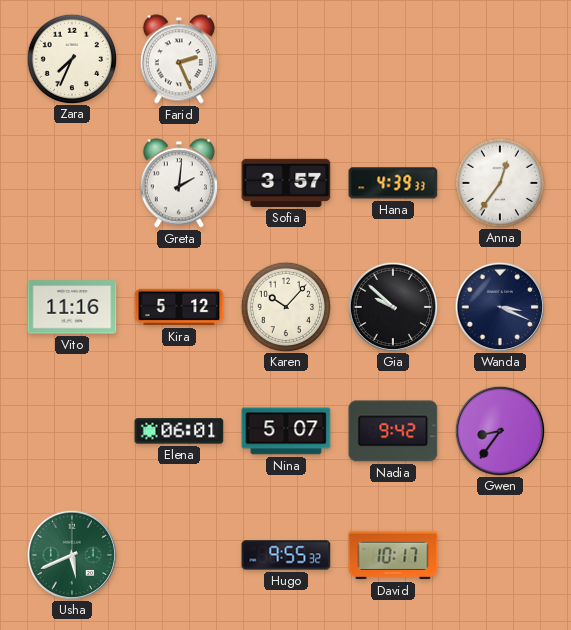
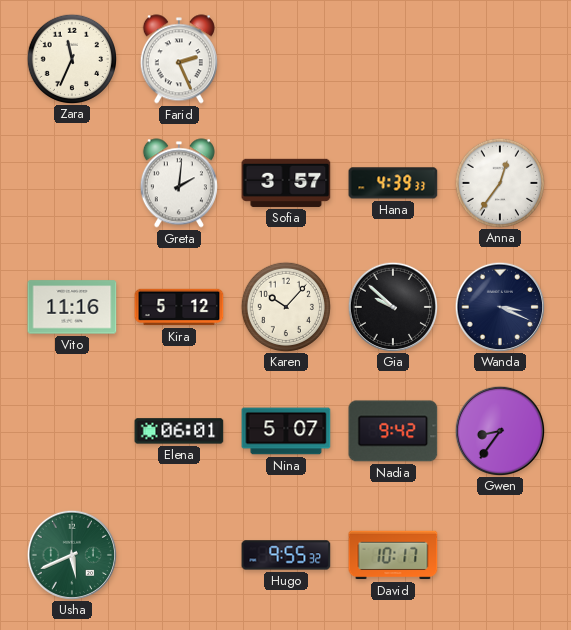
Zara: 7:34 -> 11:34
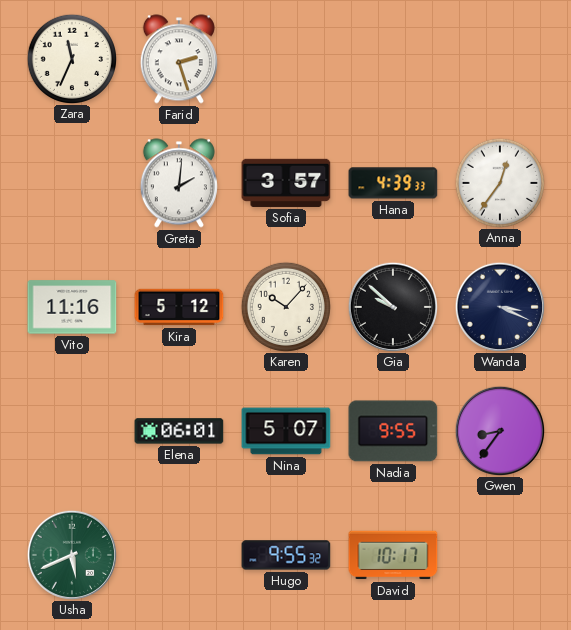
Farid: 2:26 -> 2:27
Nadia: 9:42 -> 9:55
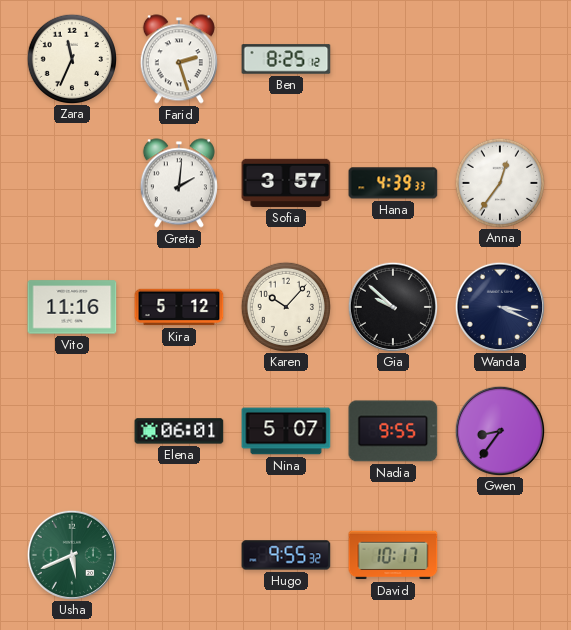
Ben: none -> 8:25
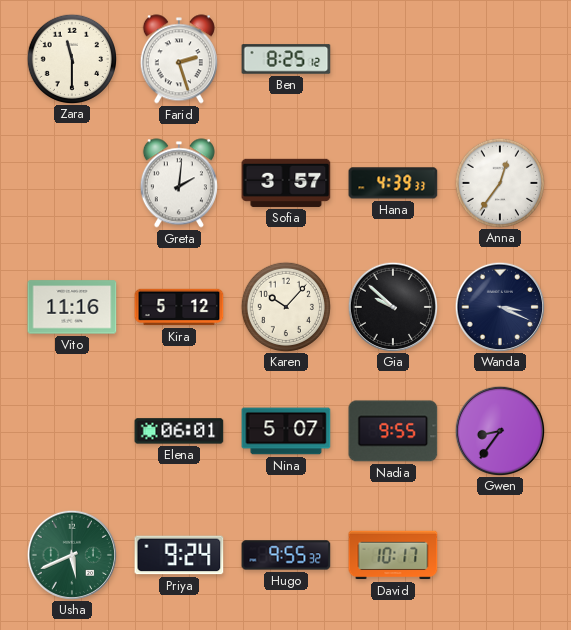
Zara: 11:34 -> 11:30
Priya: none -> 9:24
